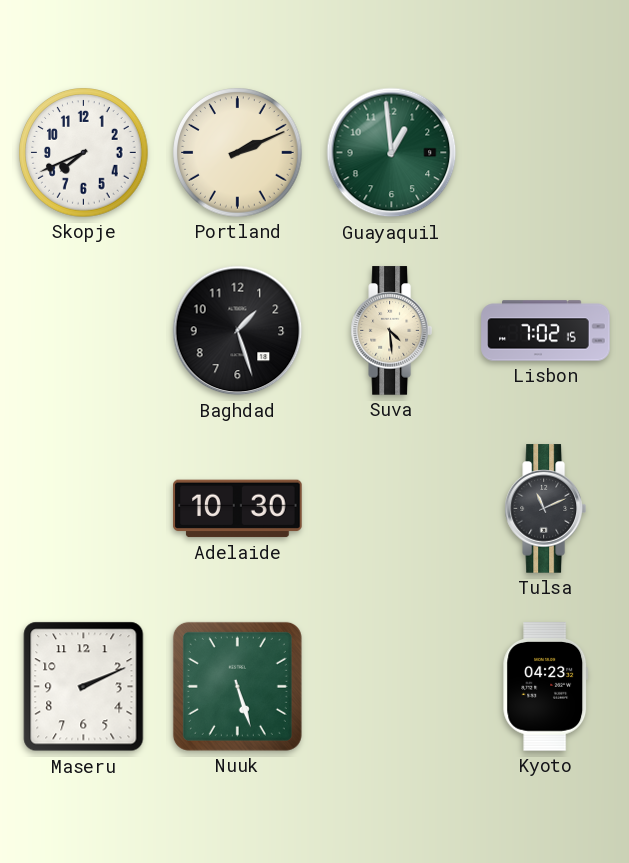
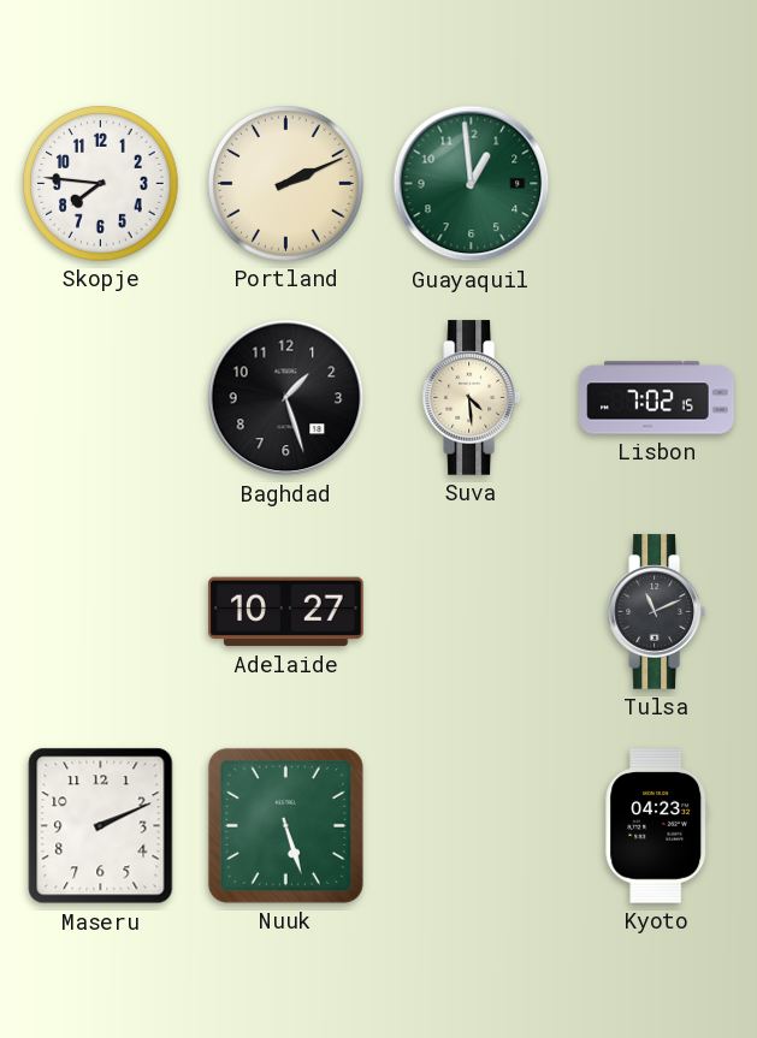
Skopje: 7:41 -> 7:46
Adelaide: 10:30 -> 10:27
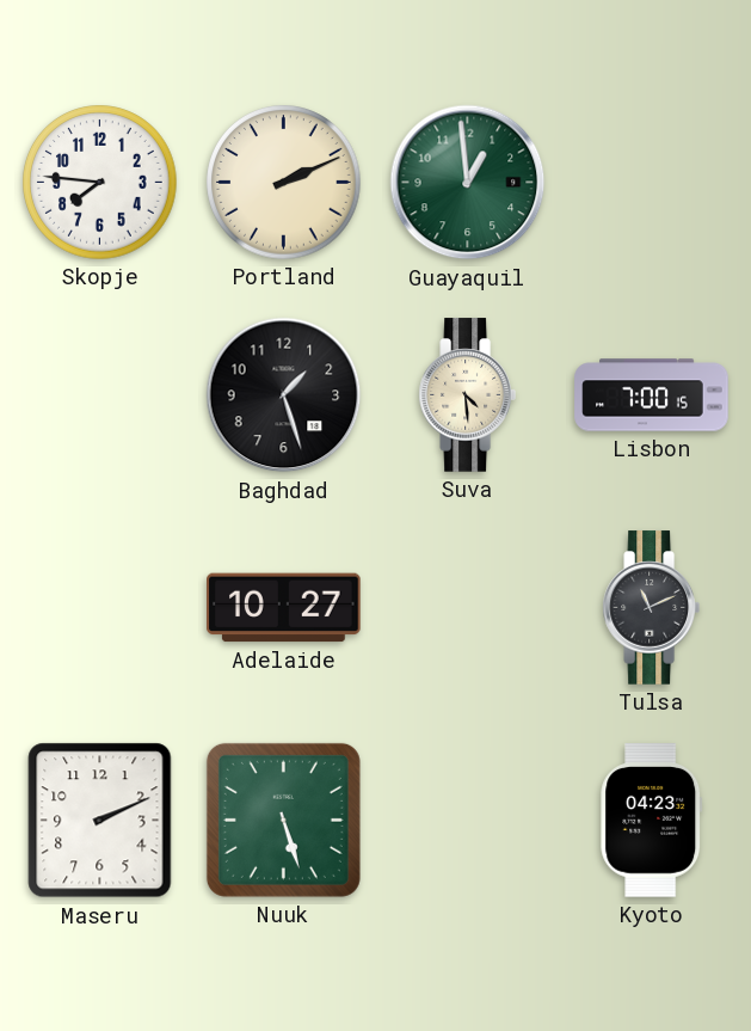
Lisbon: 7:02 -> 7:00
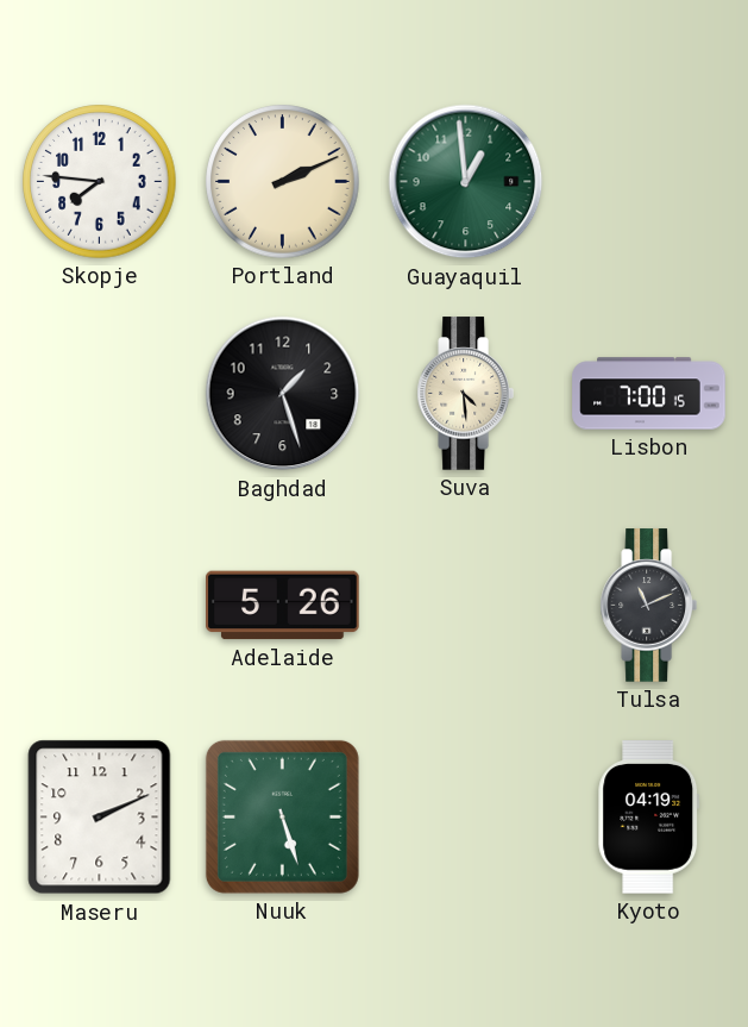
Adelaide: 10:27 -> 5:26
Kyoto: 04:23 -> 04:19
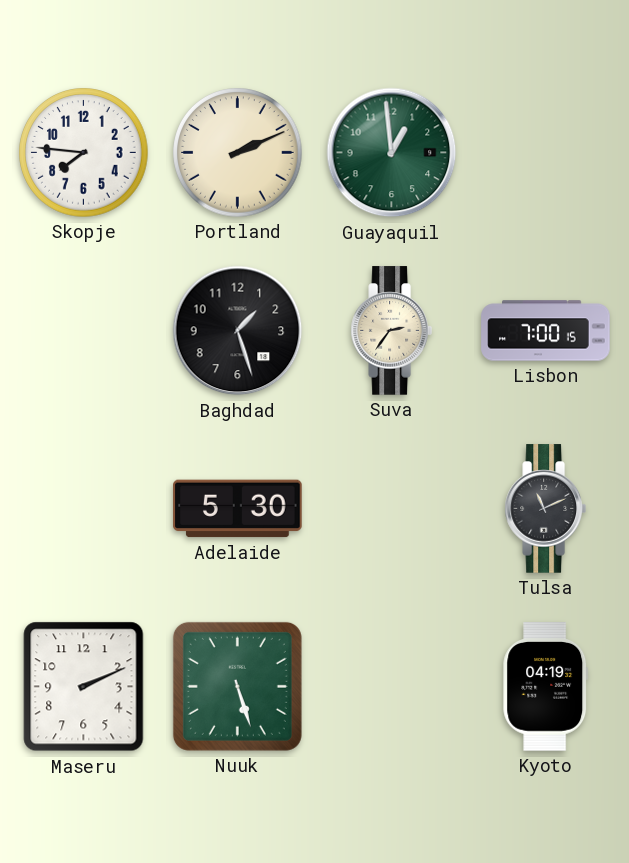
Suva: 4:29 -> 2:36
Adelaide: 5:26 -> 5:30
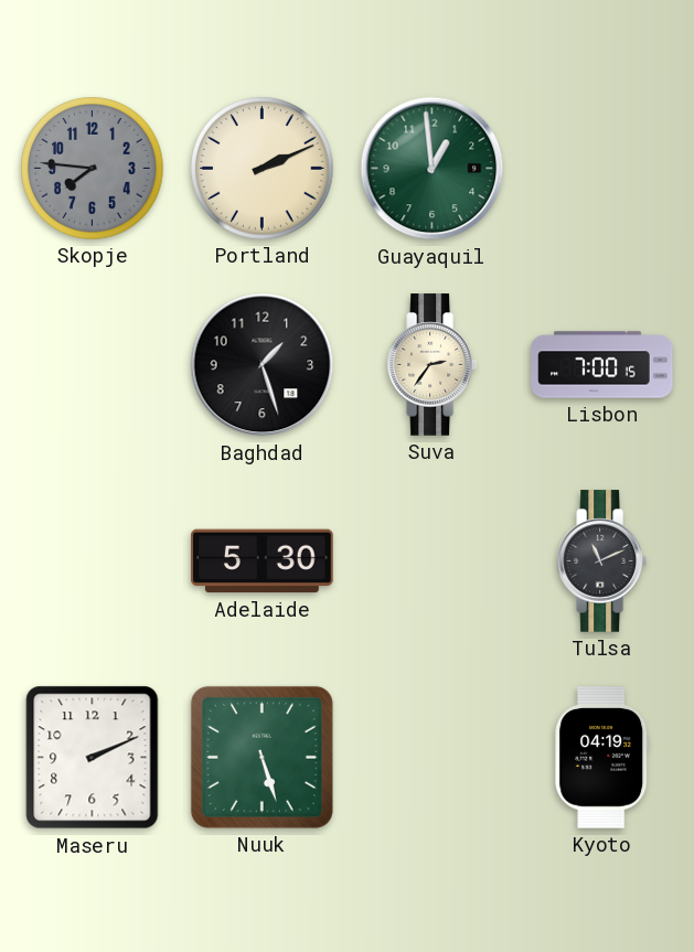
Skopje dial: white -> grey
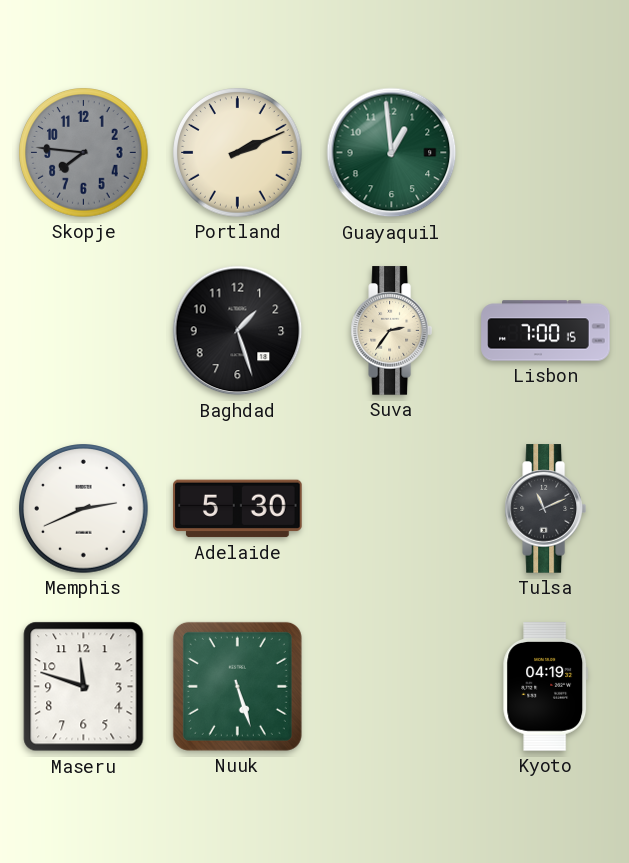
Memphis: none -> 2:41
Maseru: 2:11 -> 11:48
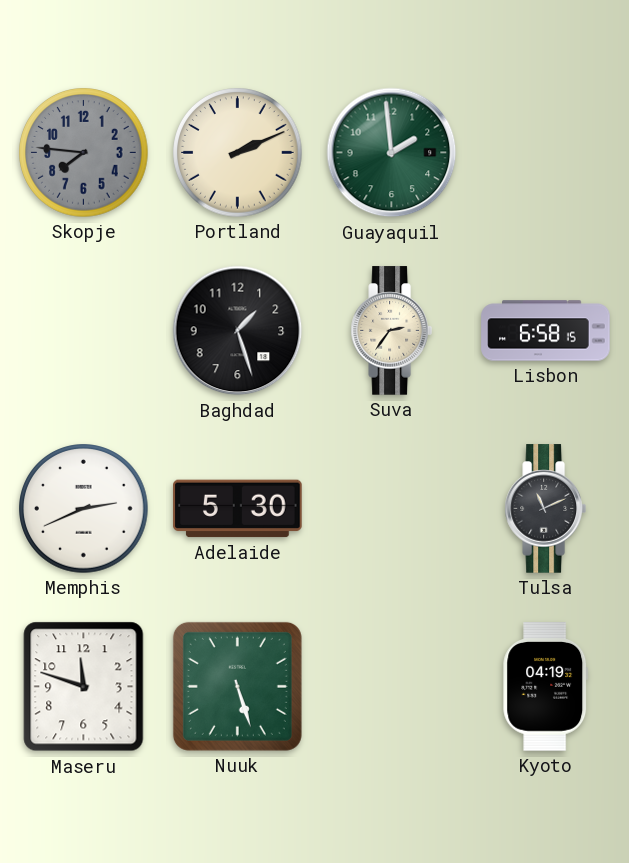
Guayaquil: 12:59 -> 1:59
Lisbon: 7:00 -> 6:58
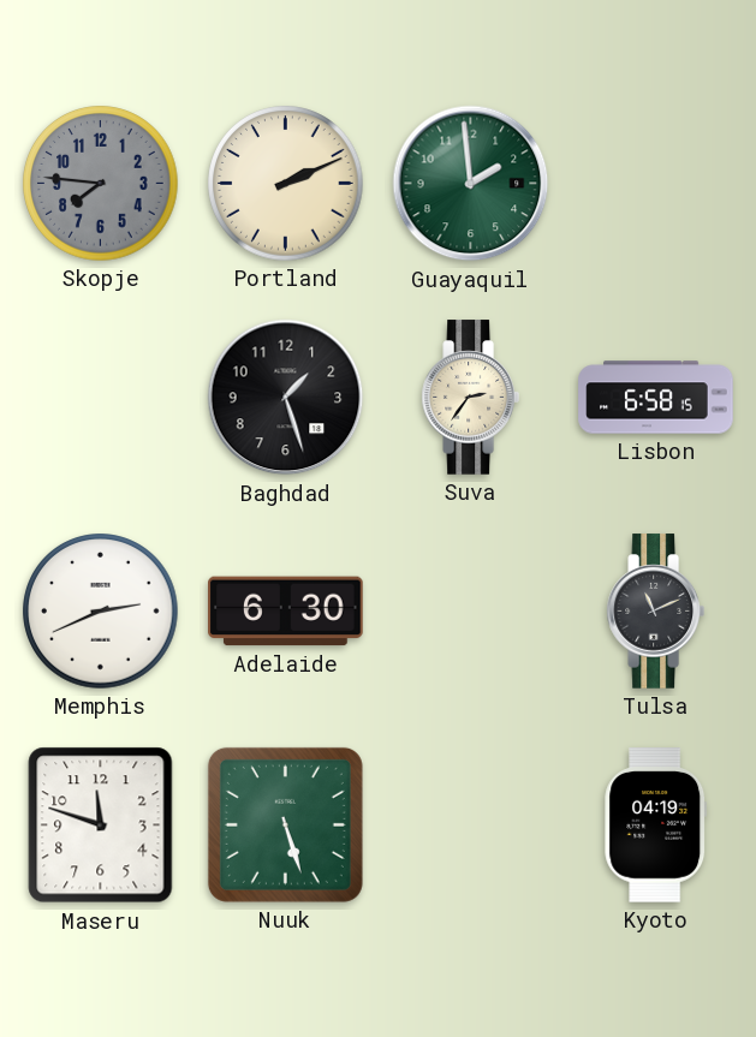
Adelaide: 5:30 -> 6:30
